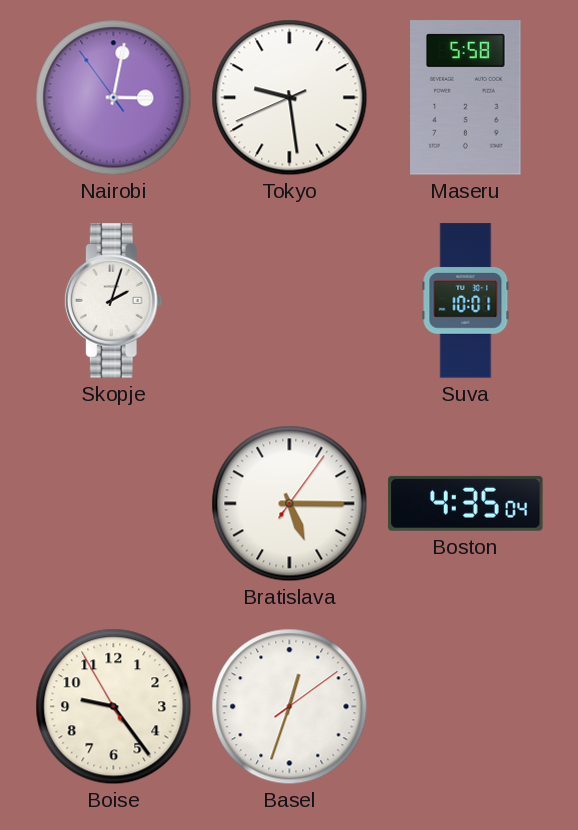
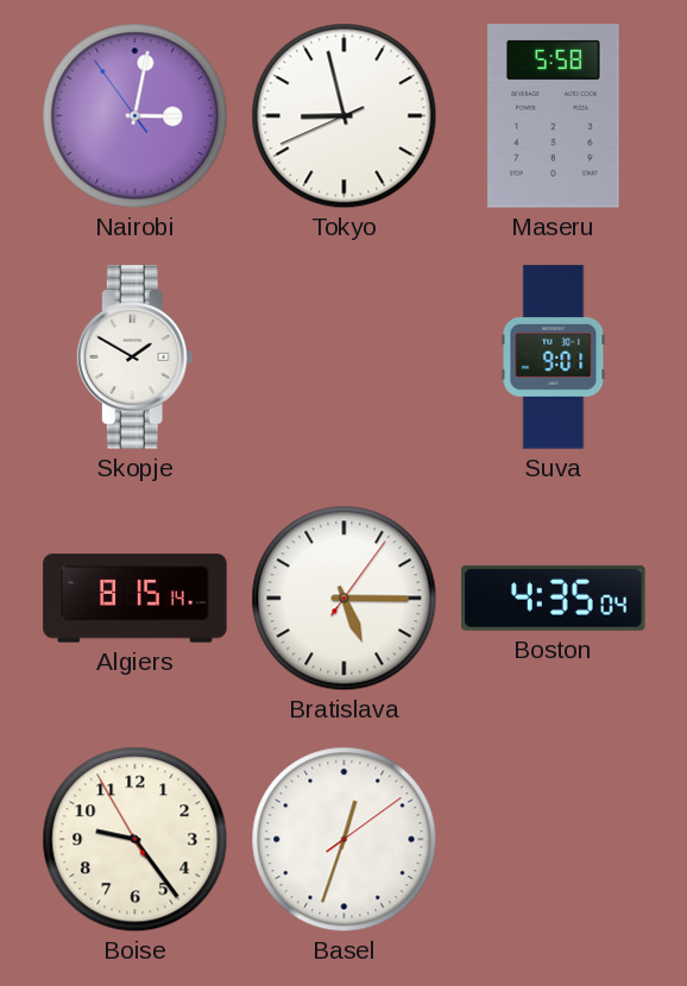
Tokyo: 9:28 -> 8:57
Skopje: 2:03 -> 1:50
Suva: 10:01 -> 9:01
Algiers: none -> 8:15
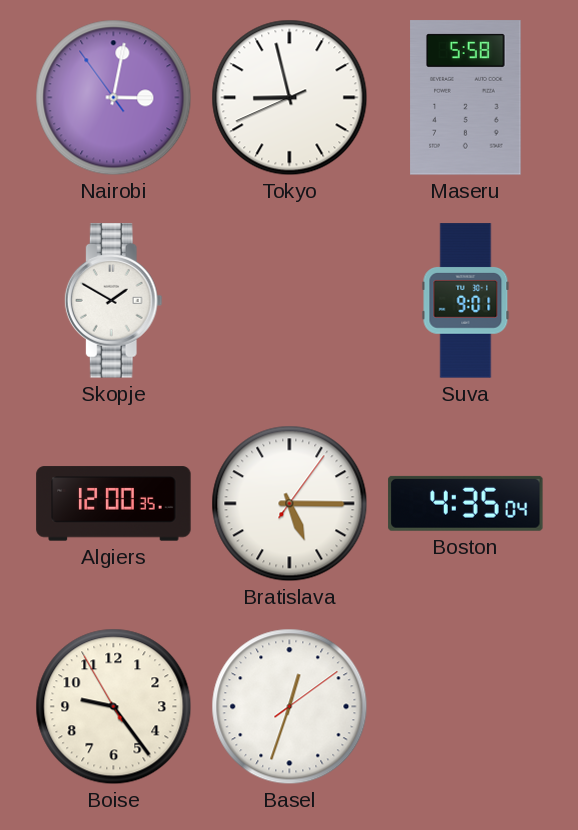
Algiers: 8:15 -> 12:00
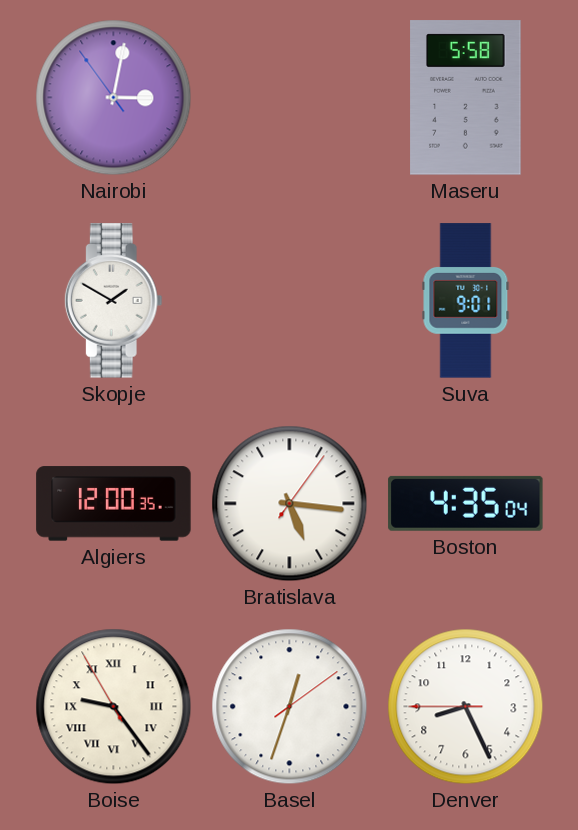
Tokyo: 8:57 -> none
Bratislava: 5:15 -> 5:16
Boise numerals: Arabic -> Roman
Denver: none -> 8:25
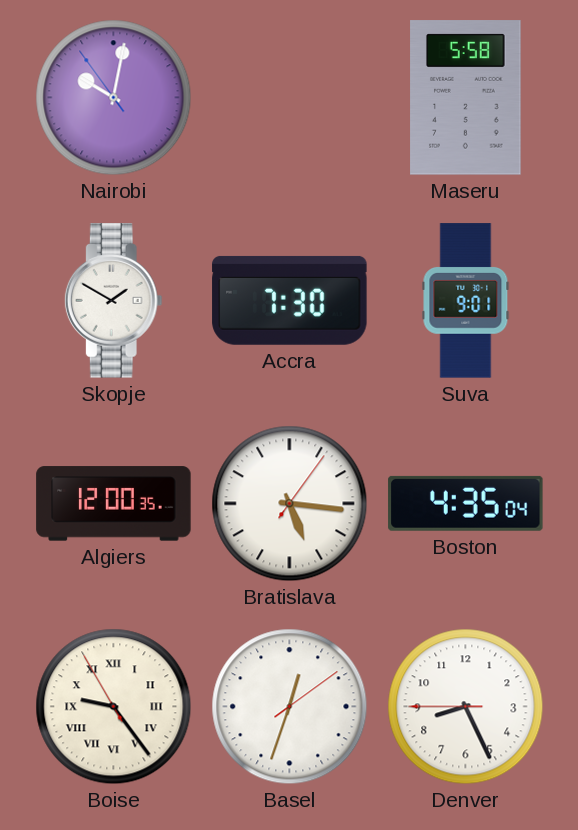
Nairobi: 3:01 -> 10:01
Accra: none -> 7:30
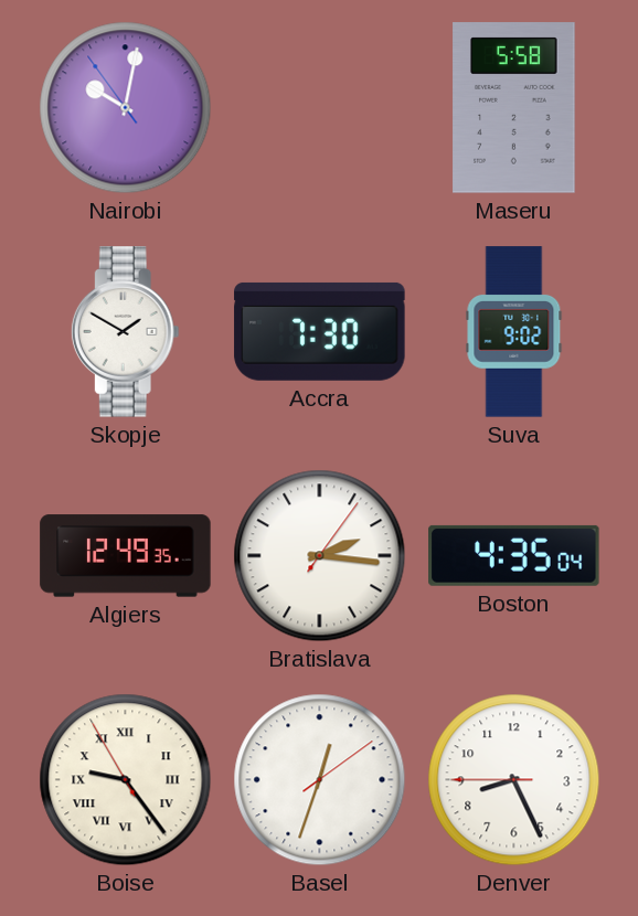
Suva: 9:01 -> 9:02
Algiers: 12:00 -> 12:49
Bratislava: 5:16 -> 2:16
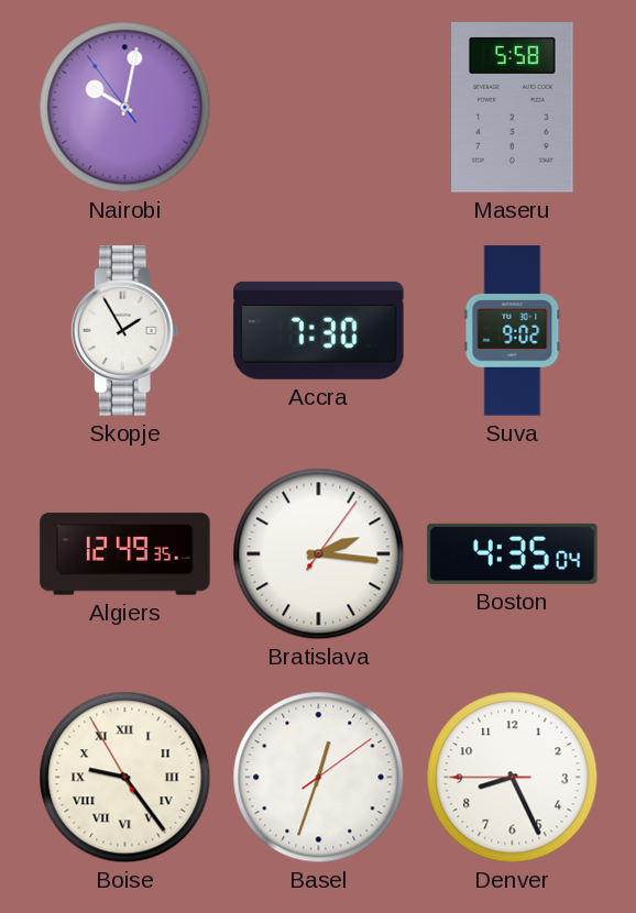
Skopje: 1:50 -> 1:55
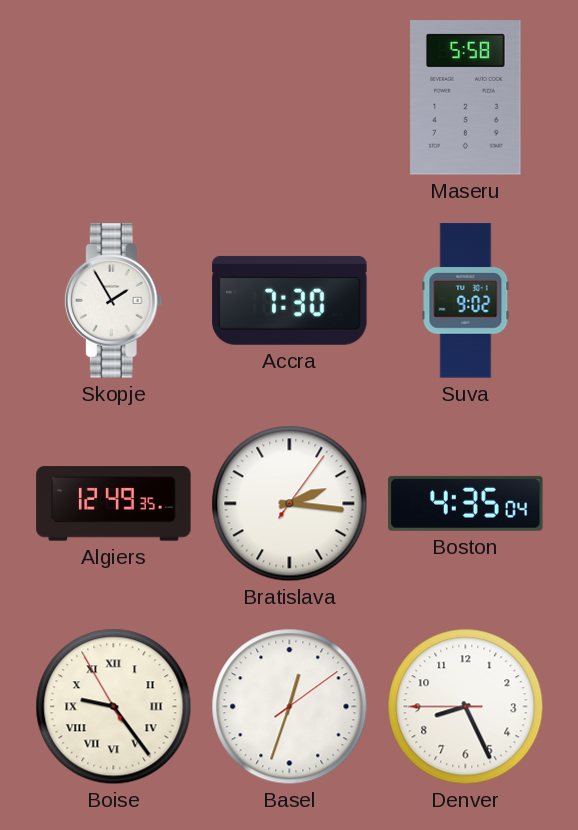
Nairobi: 10:01 -> none
